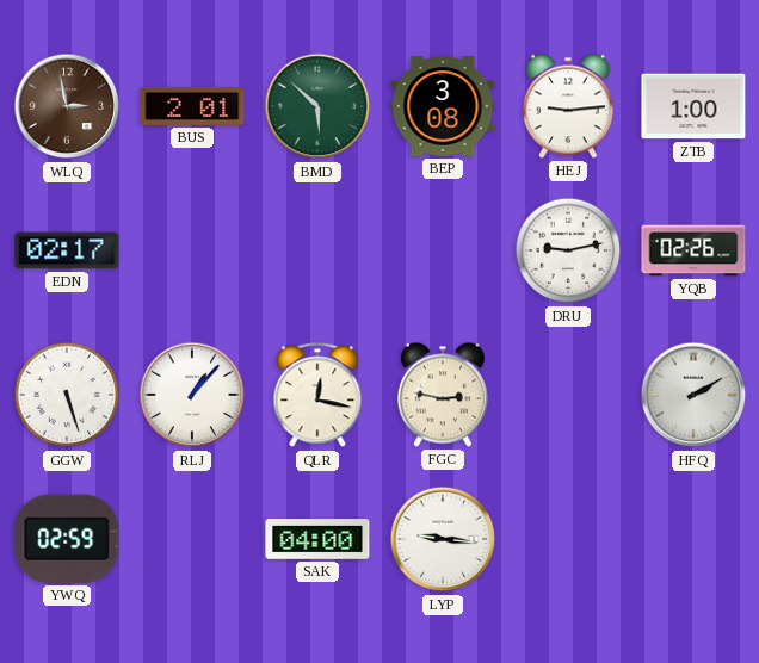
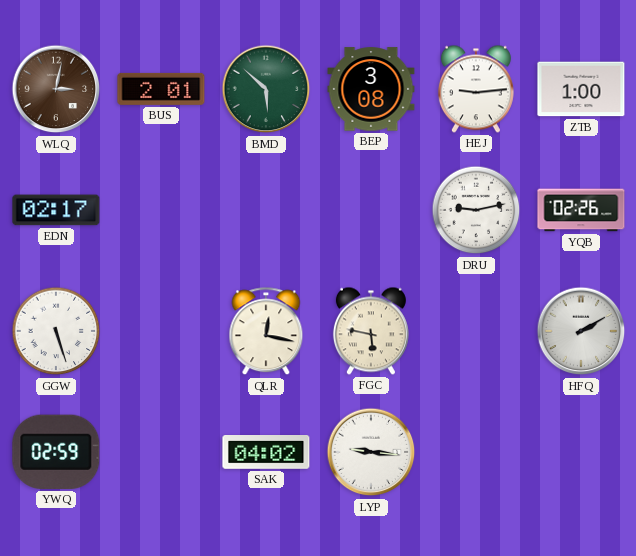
WLQ: 2:58 -> 3:02
RLJ: 1:07 -> none
FGC: 2:47 -> 5:47
SAK: 04:00 -> 04:02
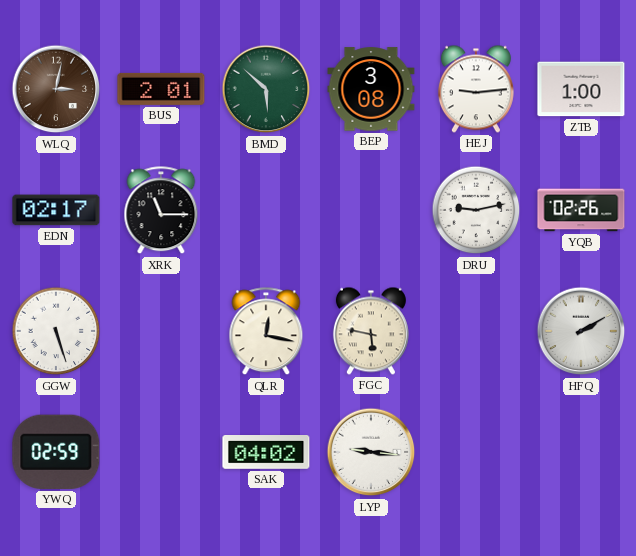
XRK: none -> 11:15
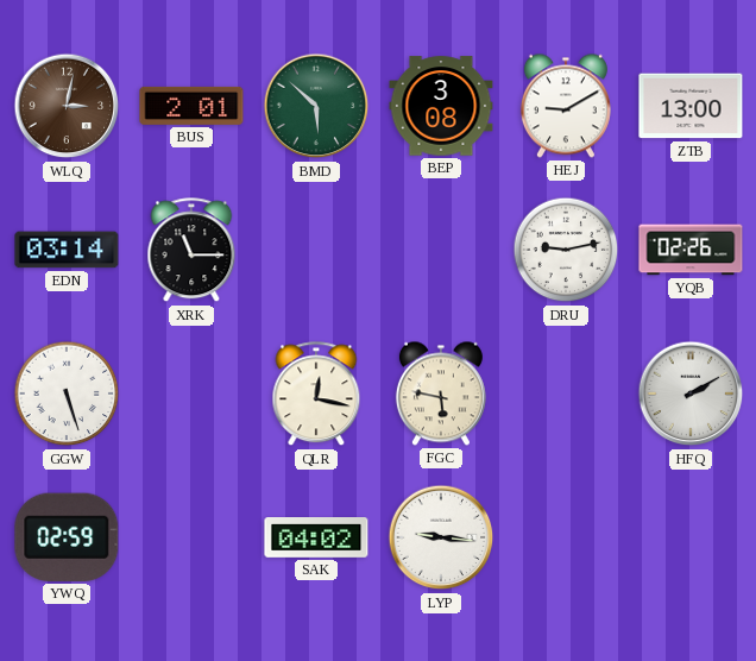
HEJ: 9:14 -> 9:10
ZTB: 1:00 -> 13:00
EDN: 02:17 -> 03:14
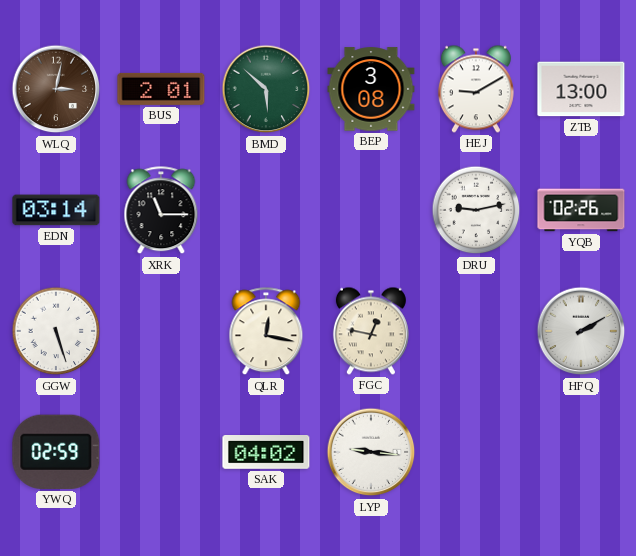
FGC: 5:47 -> 12:47
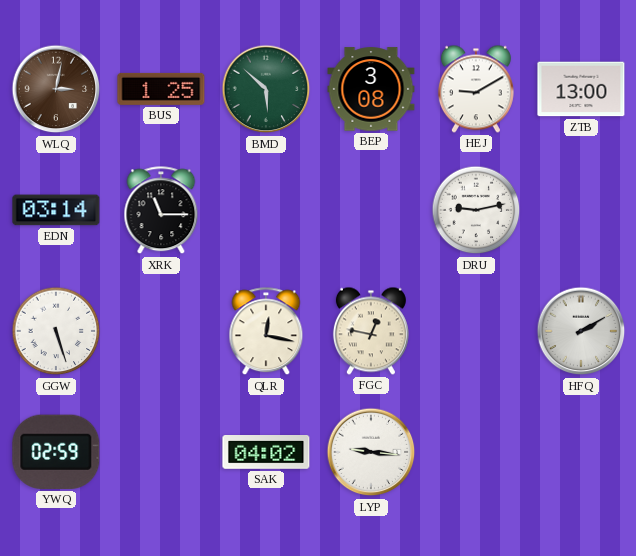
BUS: 2:01 -> 1:25
YQB: 02:26 -> none
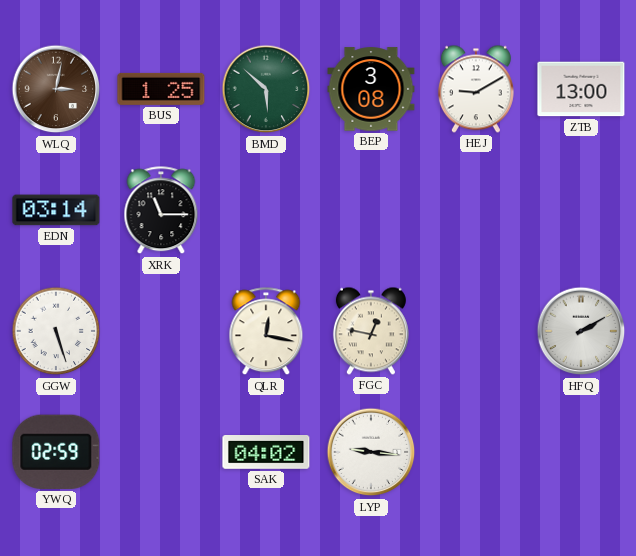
DRU: 9:13 -> none
